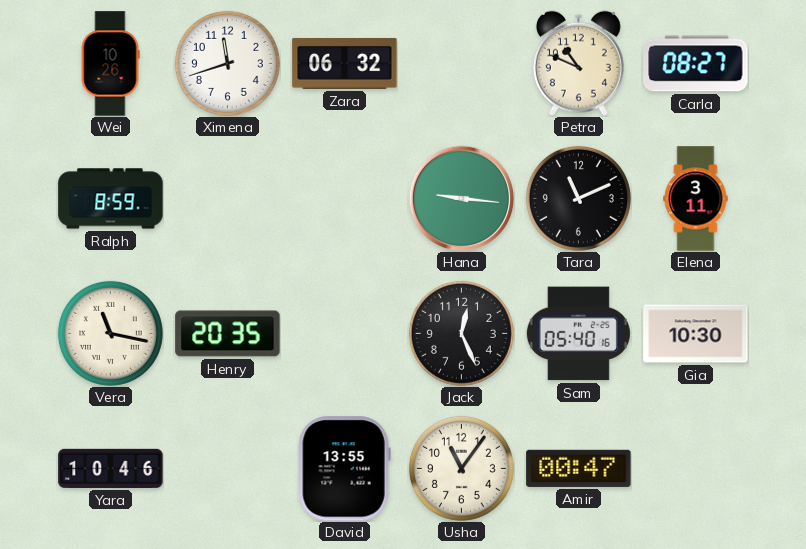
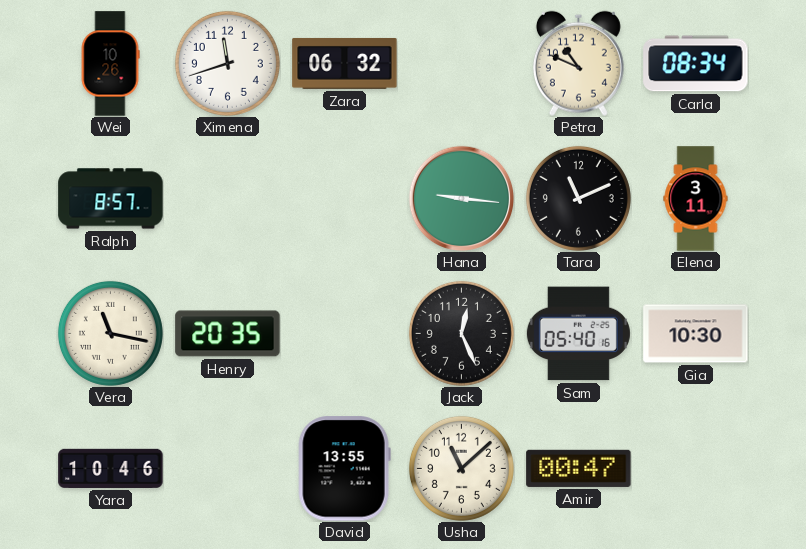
Carla: 08:27 -> 08:34
Ralph: 8:59 -> 8:57
Usha: 11:06 -> 11:08
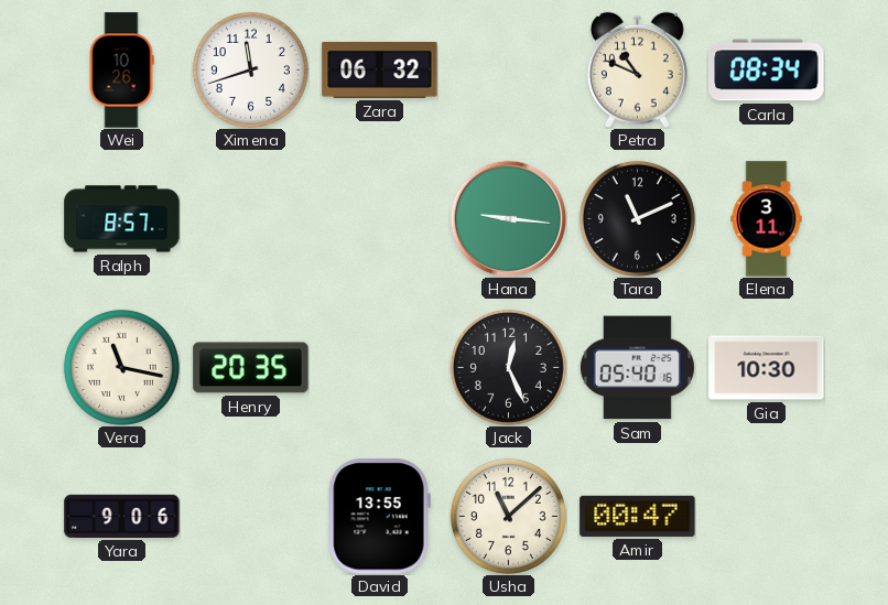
Yara: 10:46 -> 9:06
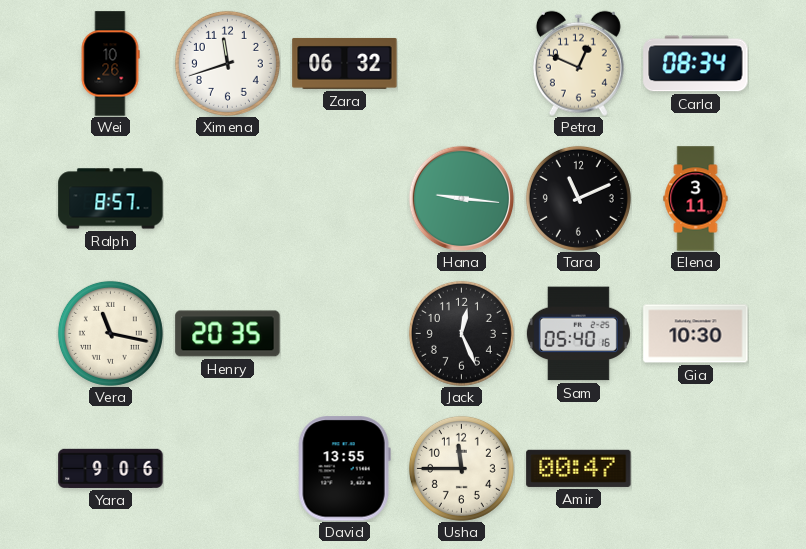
Petra: 10:49 -> 12:49
Usha: 11:08 -> 11:45
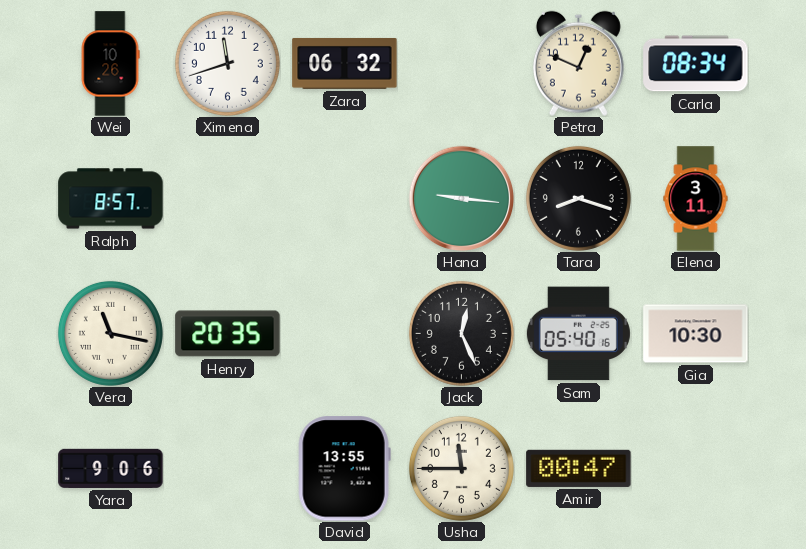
Tara: 11:11 -> 8:18
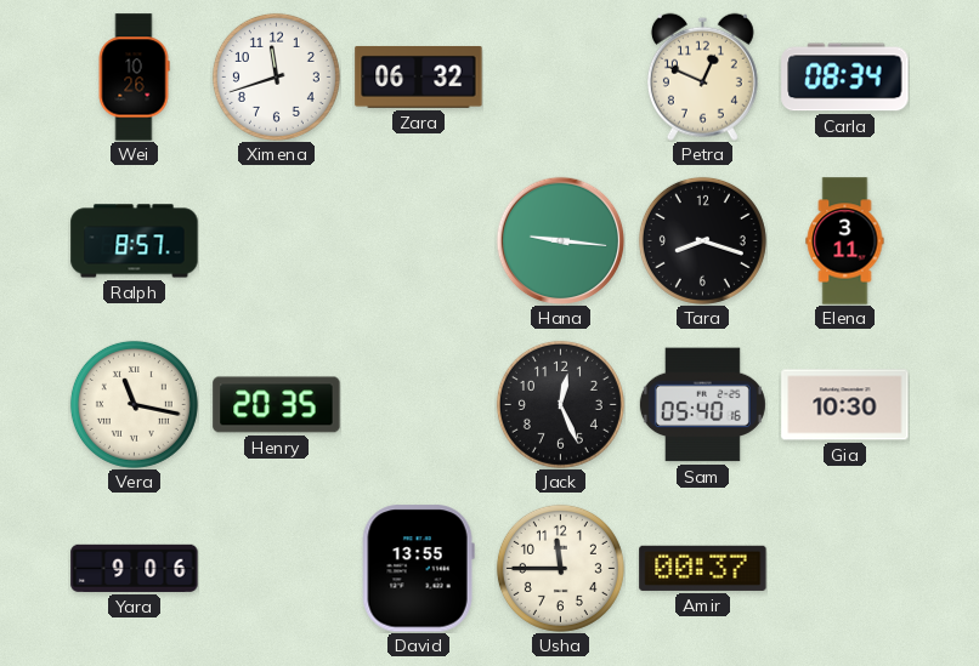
Amir: 00:47 -> 00:37
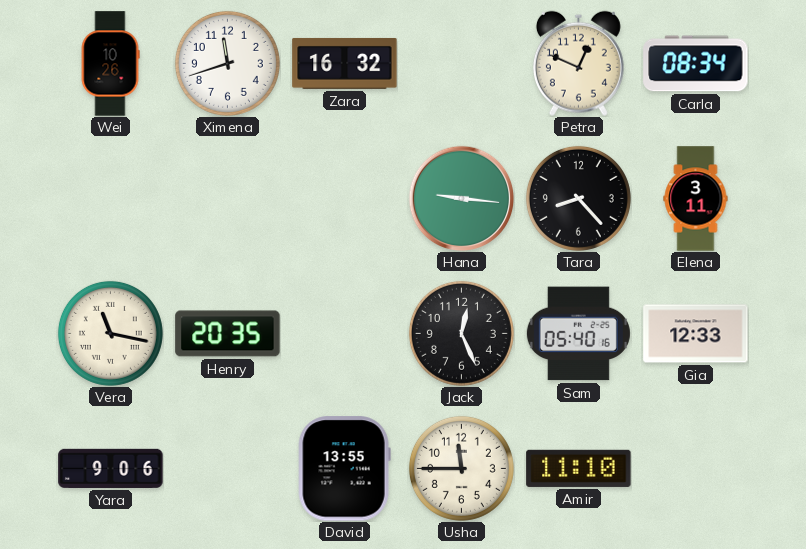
Zara: 06:32 -> 16:32
Ralph: 8:57 -> none
Tara: 8:18 -> 8:23
Gia: 10:30 -> 12:33
Amir: 00:37 -> 11:10
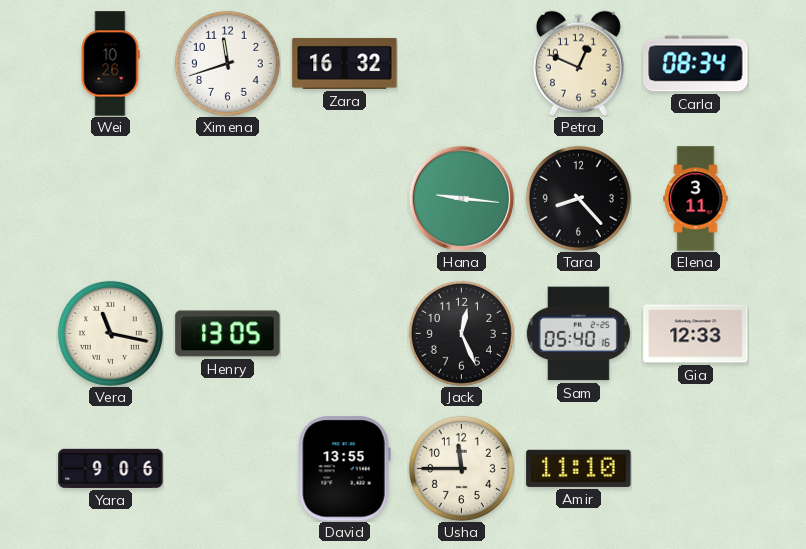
Henry: 20:35 -> 13:05
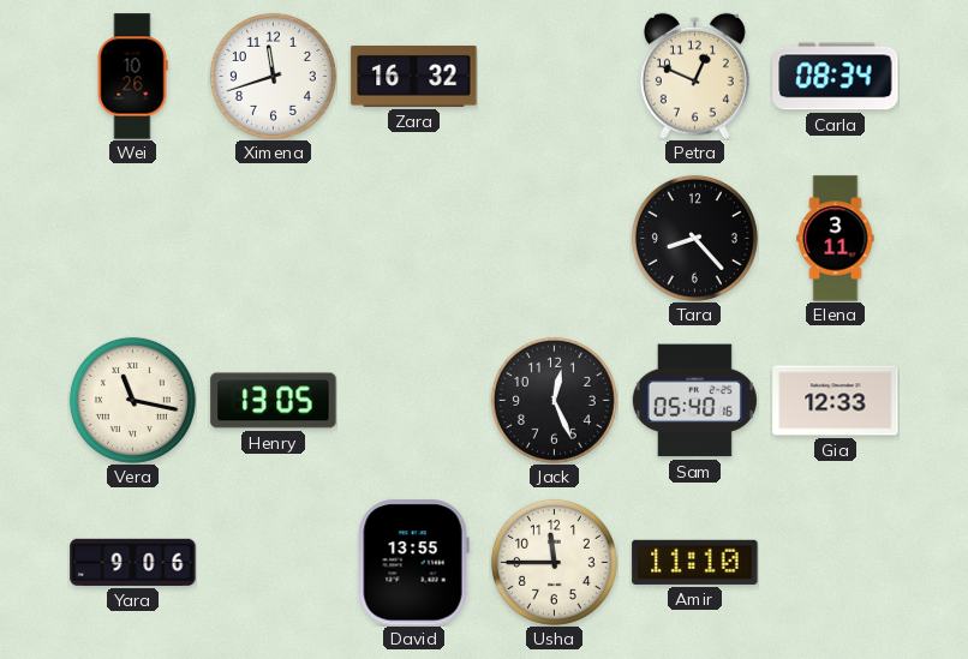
Hana: 9:16 -> none
